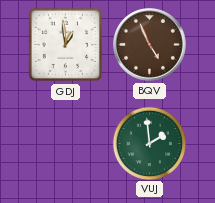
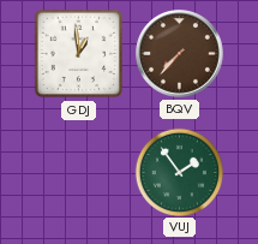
BQV: 4:56 -> 7:37
VUJ: 1:59 -> 1:54
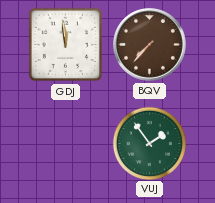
GDJ: 12:59 -> 11:59
